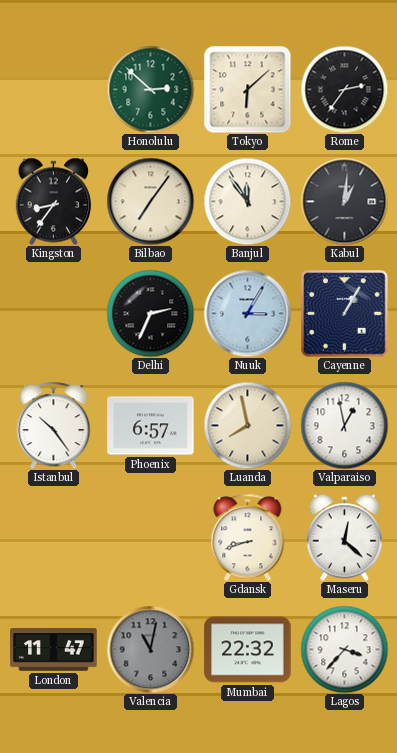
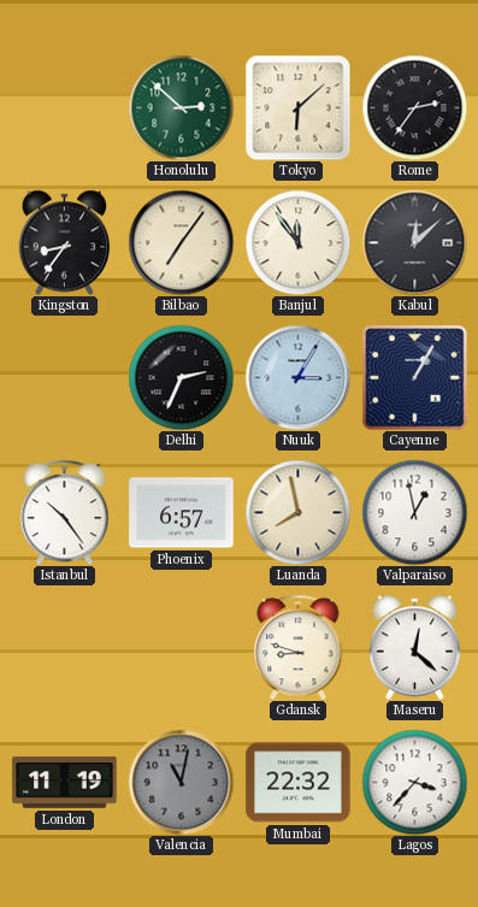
Kabul: 1:01 -> 12:08
Gdansk: 8:42 -> 8:48
London: 11:47 -> 11:19
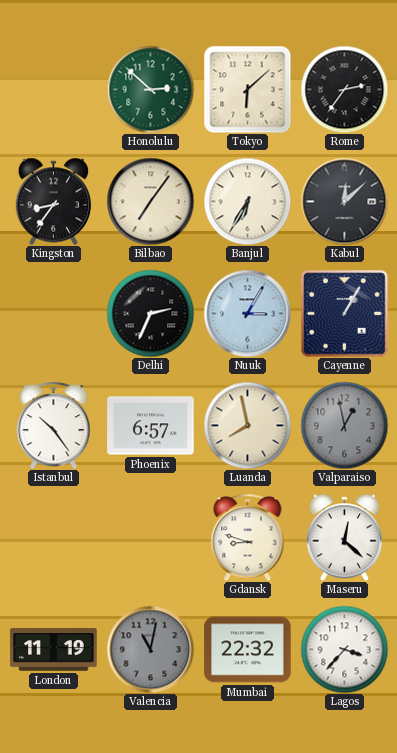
Banjul: 11:54 -> 6:35
Valparaiso dial: white -> grey
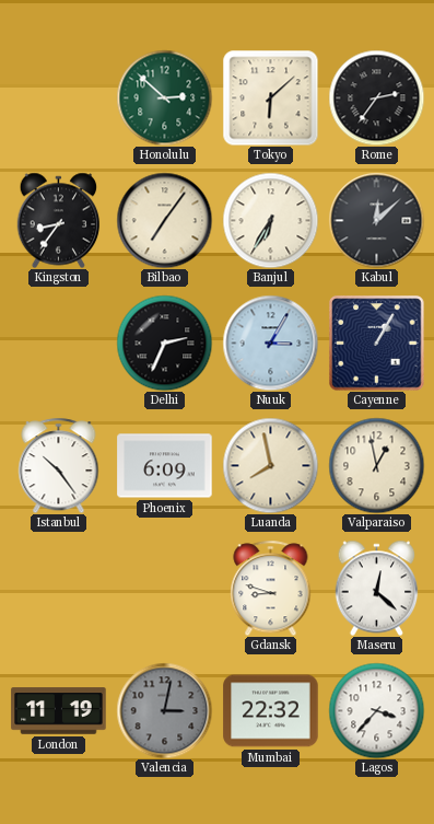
Phoenix: 6:57 -> 6:09
Valparaiso dial: grey -> cream
Valencia: 11:02 -> 3:02
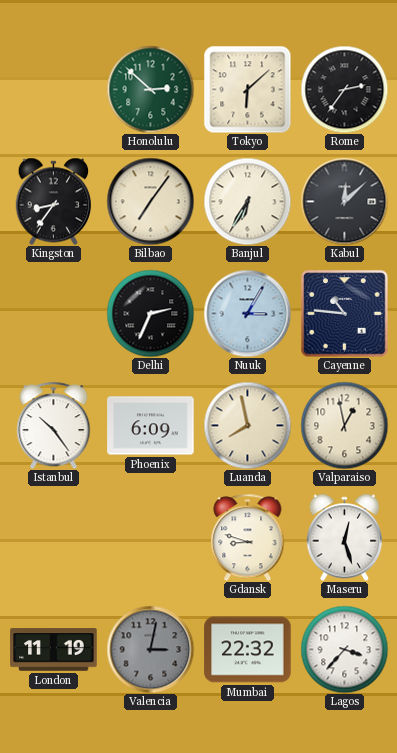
Cayenne: 1:05 -> 10:46
Maseru: 12:22 -> 12:27
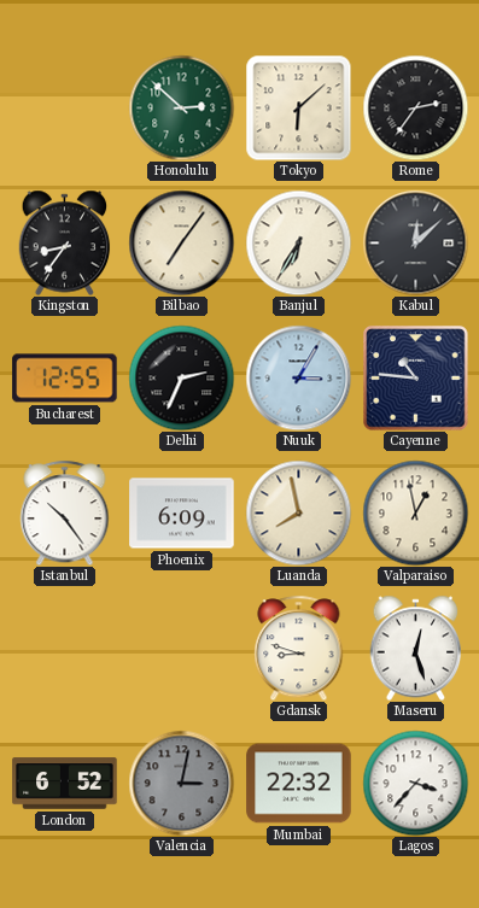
Bucharest: none -> 12:55
London: 11:19 -> 6:52
